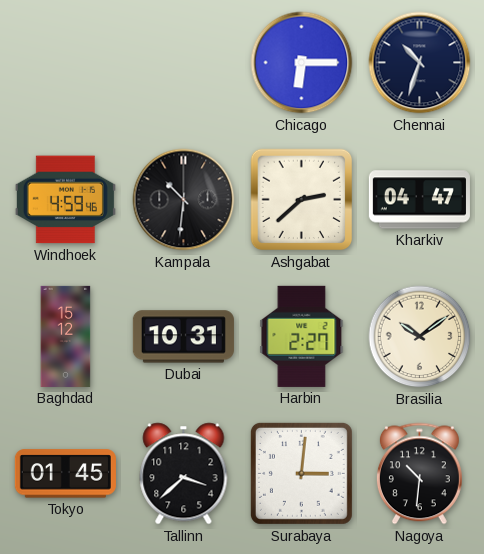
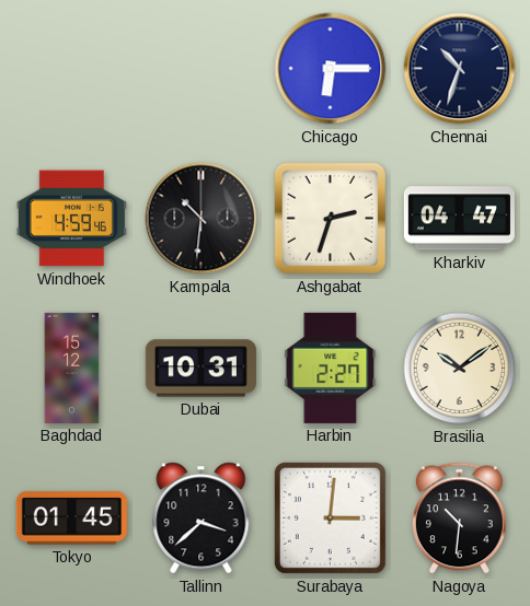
Ashgabat: 2:38 -> 2:33
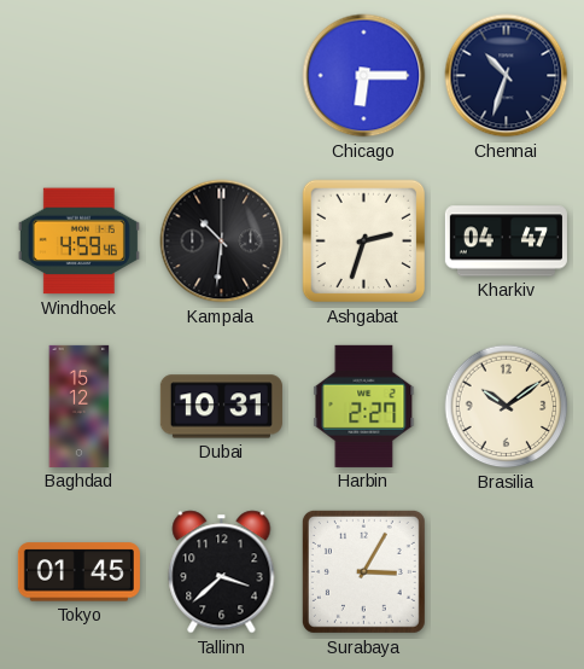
Surabaya: 3:01 -> 3:05
Nagoya: 10:31 -> none
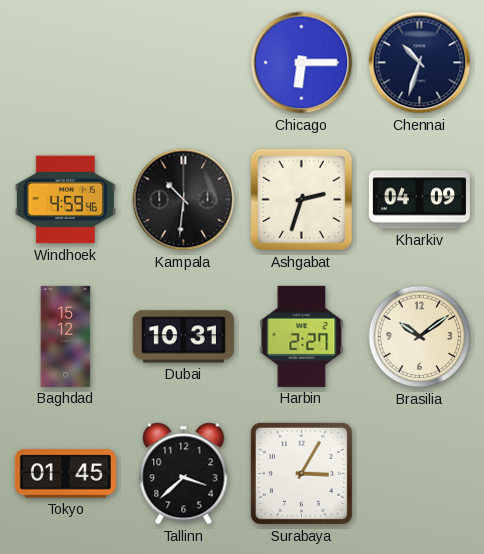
Kharkiv: 04:47 -> 04:09
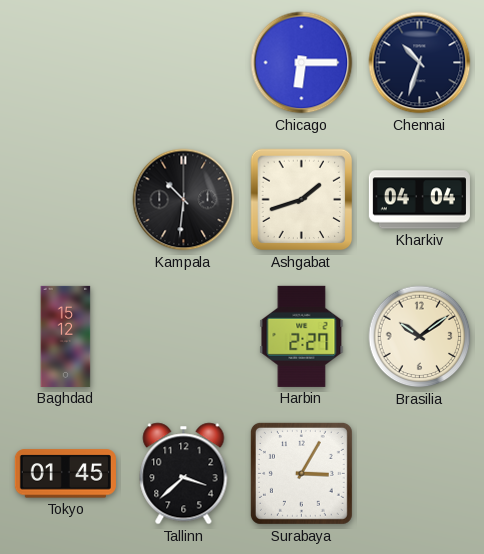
Windhoek: 4:59 -> none
Ashgabat: 2:33 -> 1:42
Kharkiv: 04:09 -> 04:04
Dubai: 10:31 -> none
